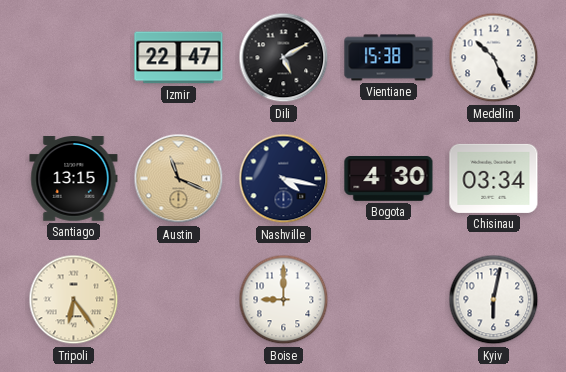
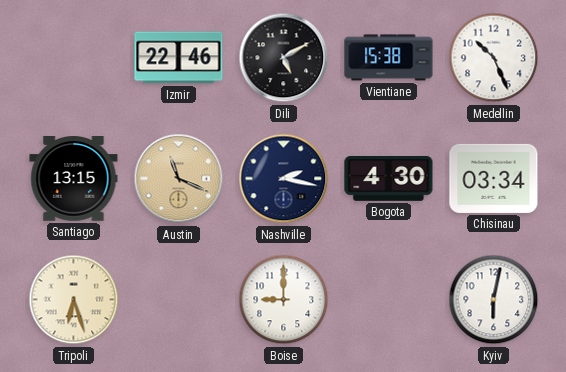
Izmir: 22:47 -> 22:46
Nashville: 4:17 -> 2:17
Tripoli: 6:24 -> 6:27
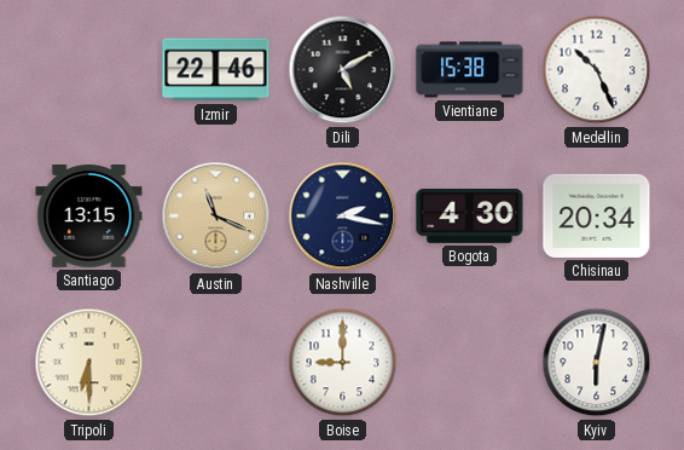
Chisinau: 03:34 -> 20:34
Tripoli: 6:27 -> 6:30
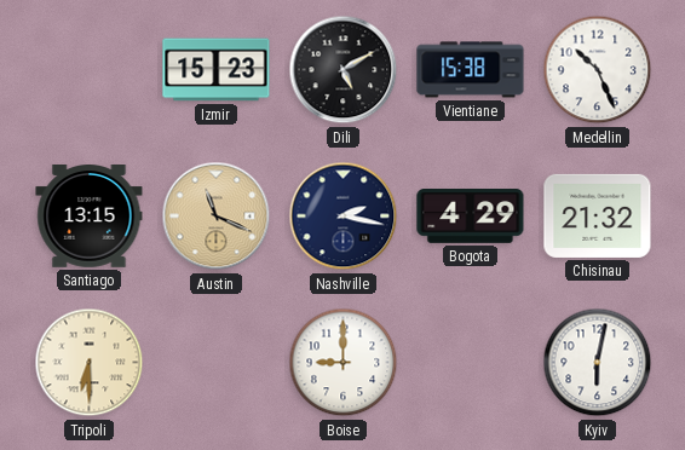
Izmir: 22:46 -> 15:23
Bogota: 4:30 -> 4:29
Chisinau: 20:34 -> 21:32
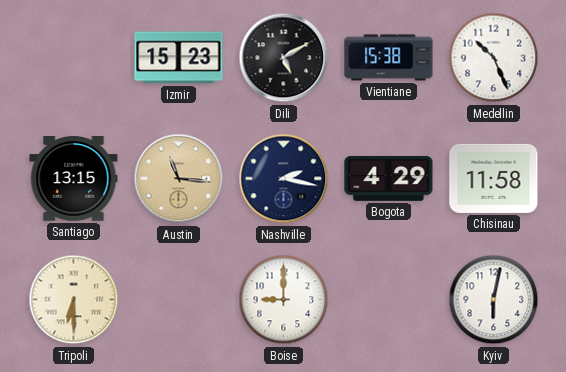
Austin: 11:19 -> 11:16
Chisinau: 21:32 -> 11:58
